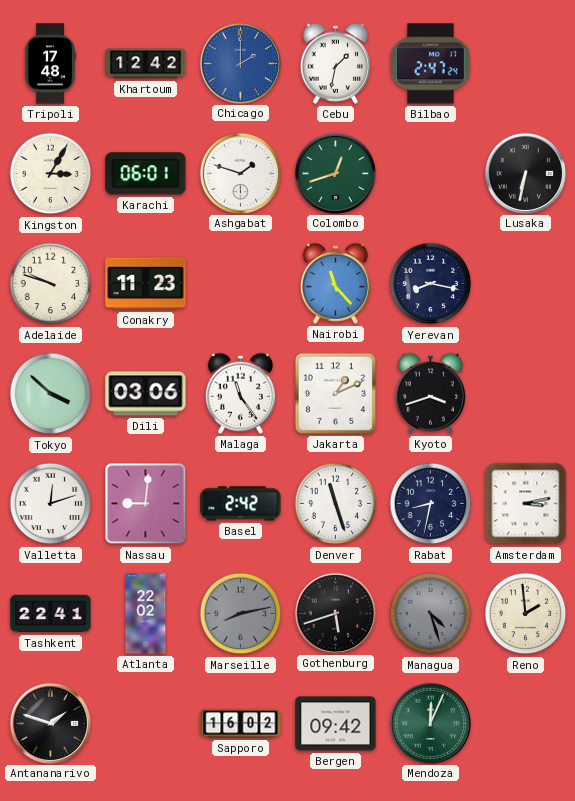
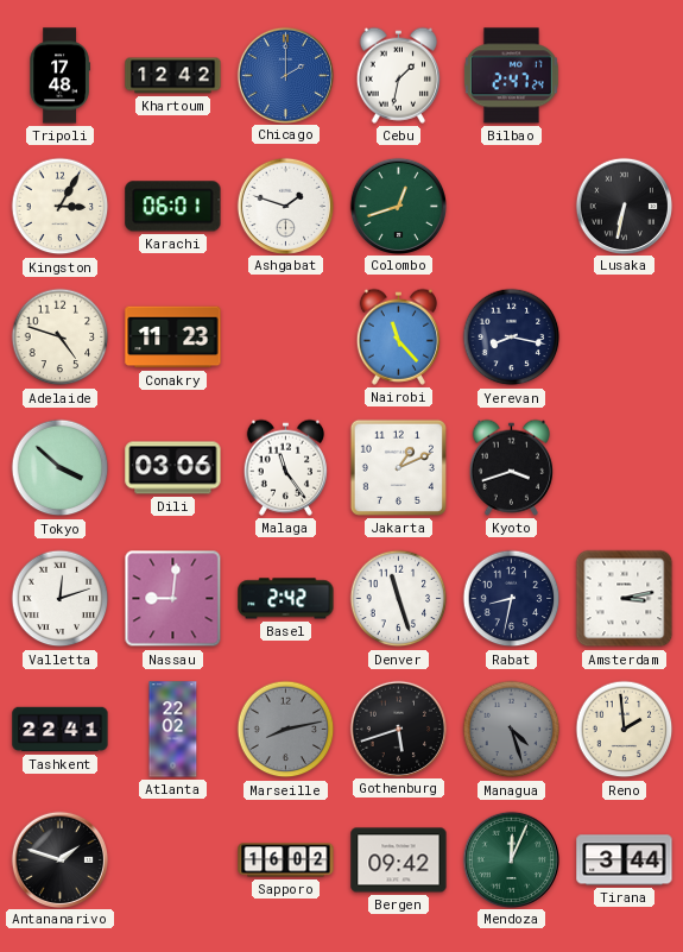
Adelaide: 9:48 -> 4:48
Tirana: none -> 3:44
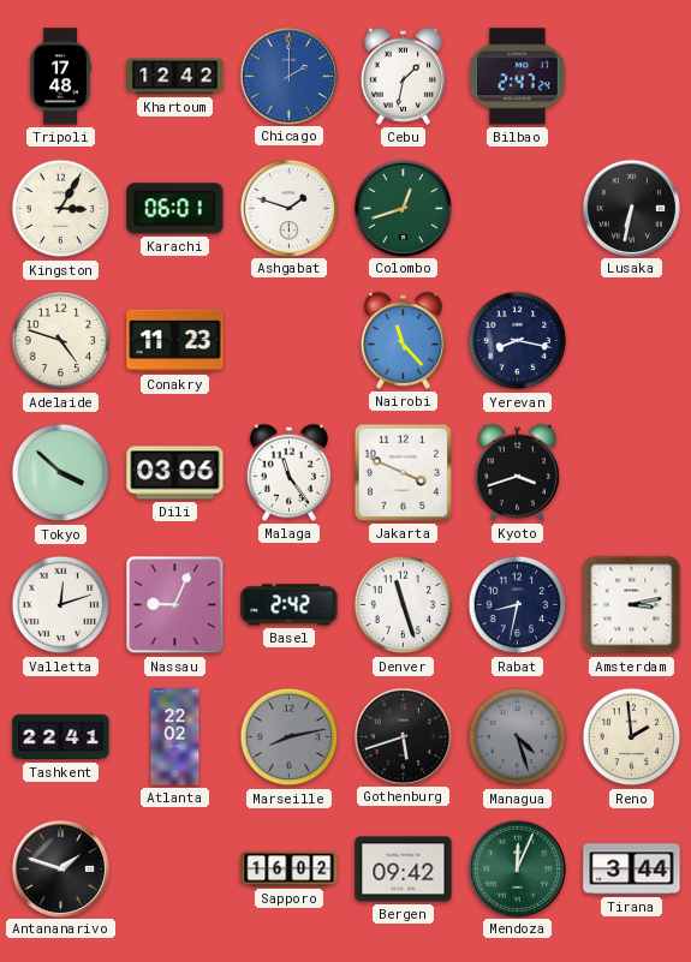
Jakarta: 1:11 -> 3:49
Nassau: 9:01 -> 9:04
